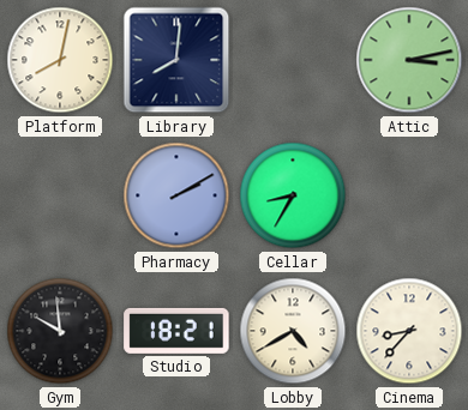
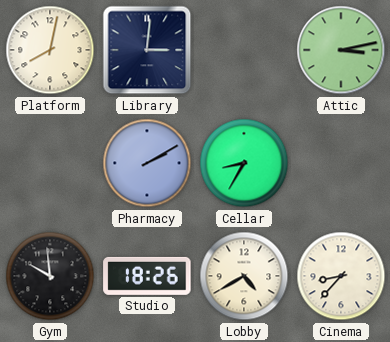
Library: 8:01 -> 3:01
Studio: 18:21 -> 18:26
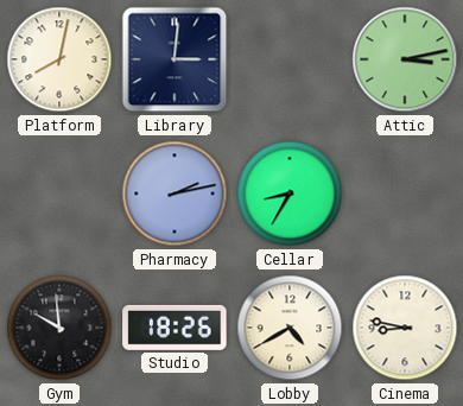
Pharmacy: 2:10 -> 2:13
Cinema: 8:37 -> 8:47
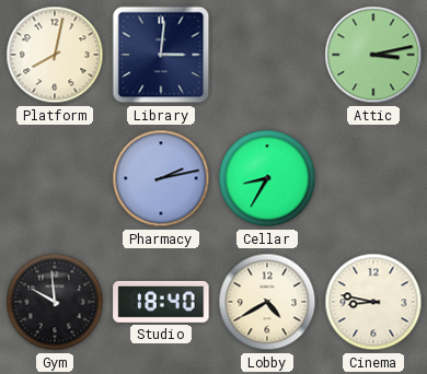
Studio: 18:26 -> 18:40
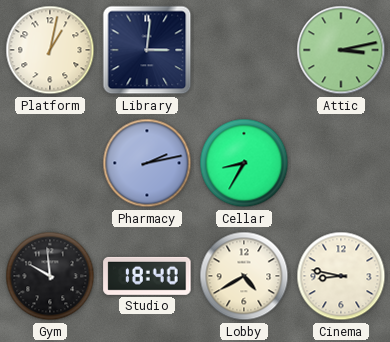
Platform: 8:02 -> 1:02
